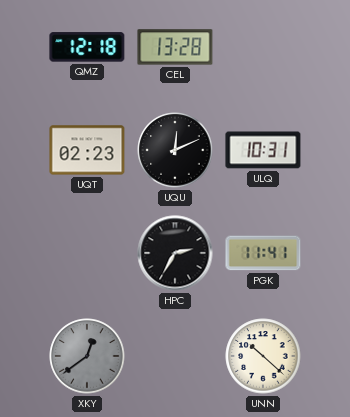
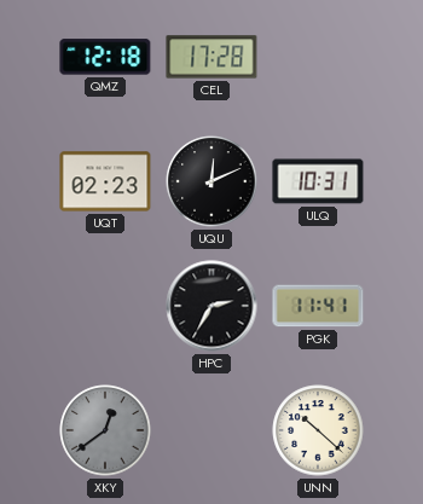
CEL: 13:28 -> 17:28
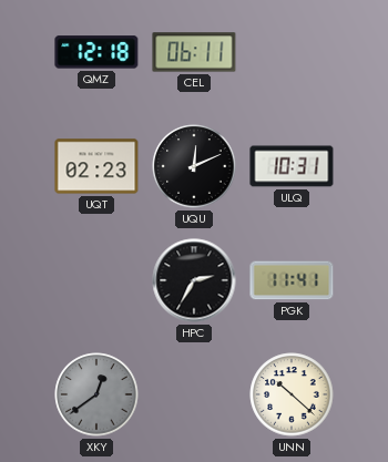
CEL: 17:28 -> 06:11
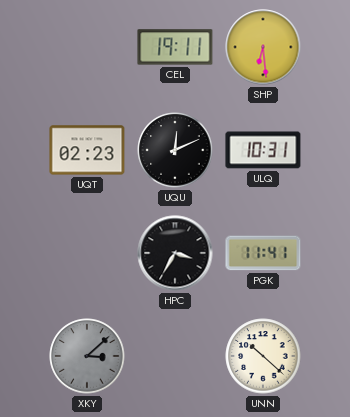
QMZ: 12:18 -> none
CEL: 06:11 -> 19:11
SHP: none -> 6:29
HPC: 2:35 -> 3:35
XKY: 12:39 -> 3:08
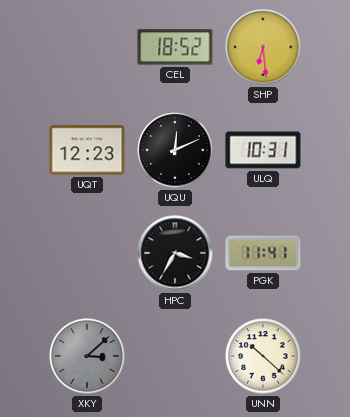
CEL: 19:11 -> 18:52
UQT: 02:23 -> 12:23
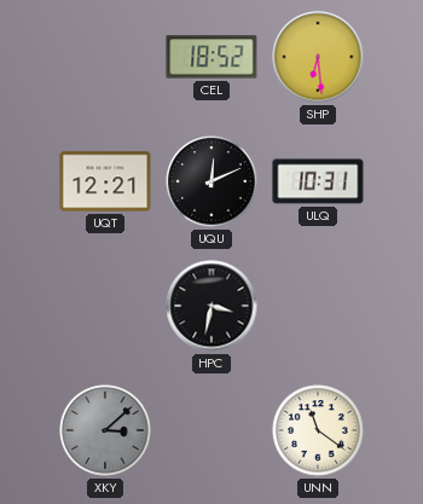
UQT: 12:23 -> 12:21
HPC: 3:35 -> 3:32
PGK: 11:41 -> none
UNN: 10:22 -> 11:21
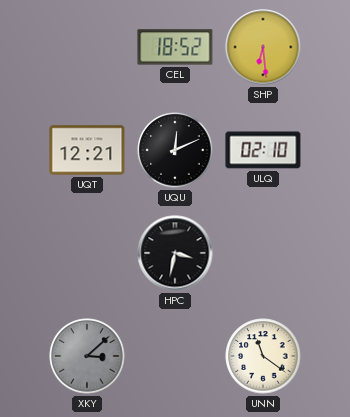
ULQ: 10:31 -> 02:10
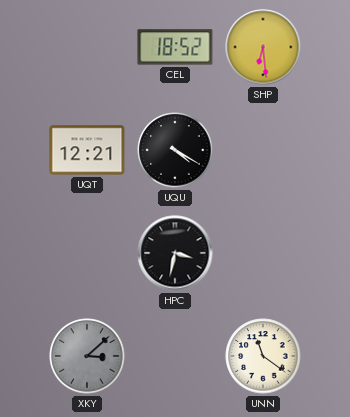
UQU: 12:11 -> 4:20
ULQ: 02:10 -> none
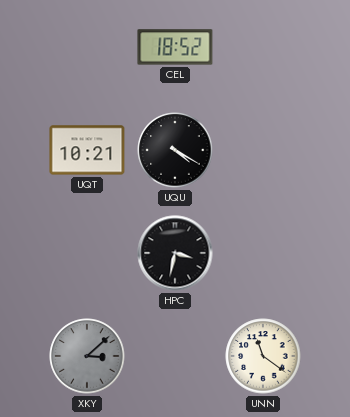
SHP: 6:29 -> none
UQT: 12:21 -> 10:21
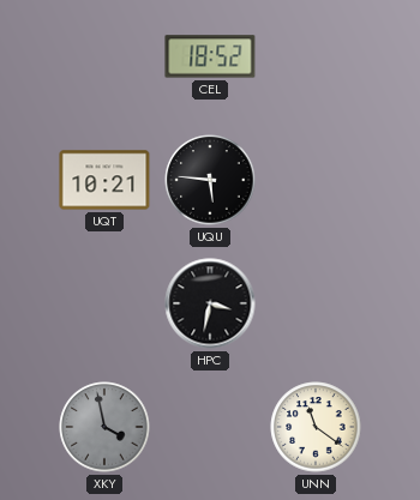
UQU: 4:20 -> 5:46
XKY: 3:08 -> 3:58
